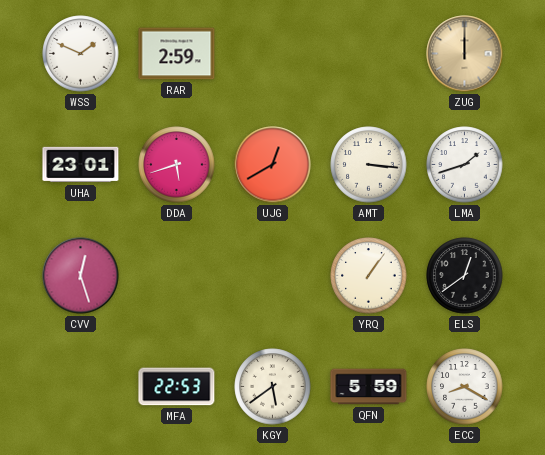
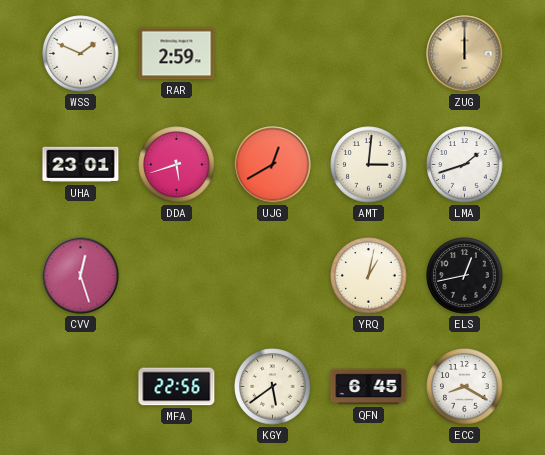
AMT: 3:16 -> 3:01
YRQ: 1:06 -> 1:02
ELS: 12:39 -> 12:43
MFA: 22:53 -> 22:56
QFN: 5:59 -> 6:45
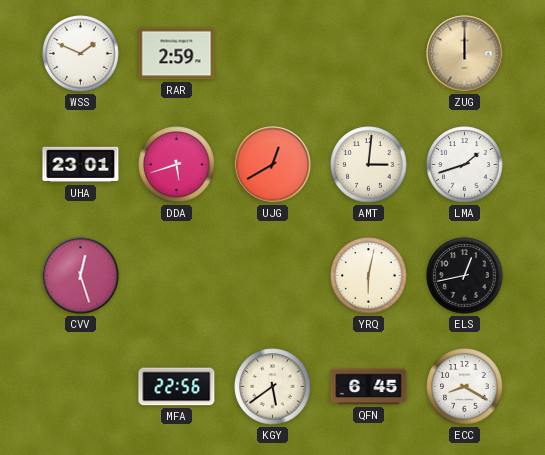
YRQ: 1:02 -> 6:02
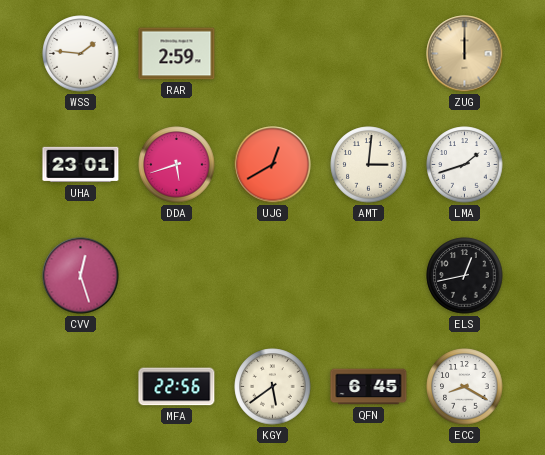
WSS: 1:49 -> 1:46
YRQ: 6:02 -> none
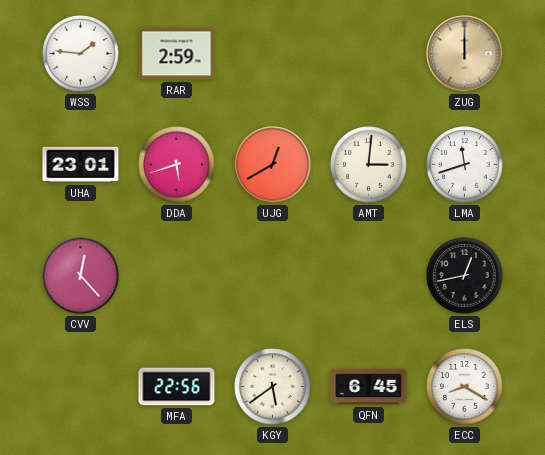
LMA: 1:42 -> 11:42
CVV: 12:27 -> 12:23
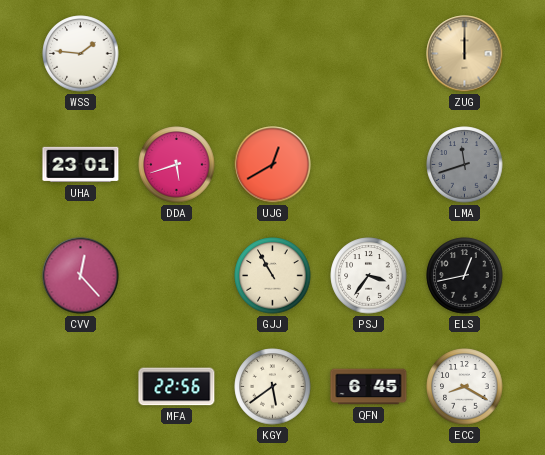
RAR: 2:59 -> none
AMT: 3:01 -> none
LMA dial: white -> grey
GJJ: none -> 10:55
PSJ: none -> 3:36
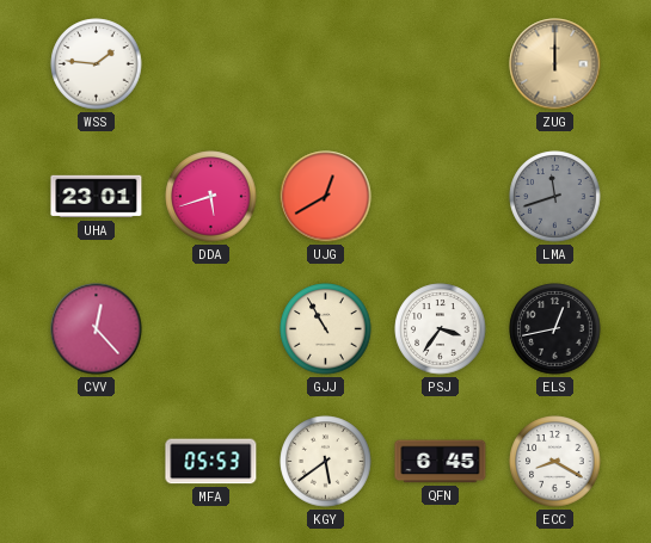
MFA: 22:56 -> 05:53
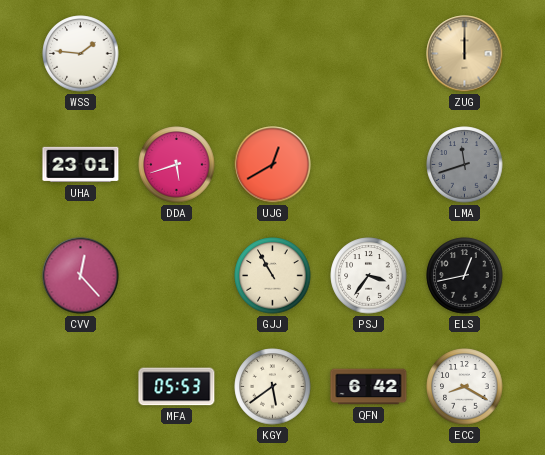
QFN: 6:45 -> 6:42
